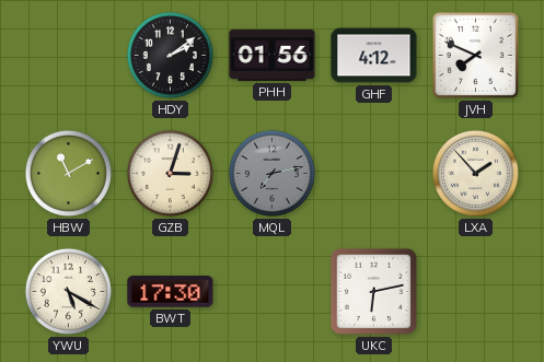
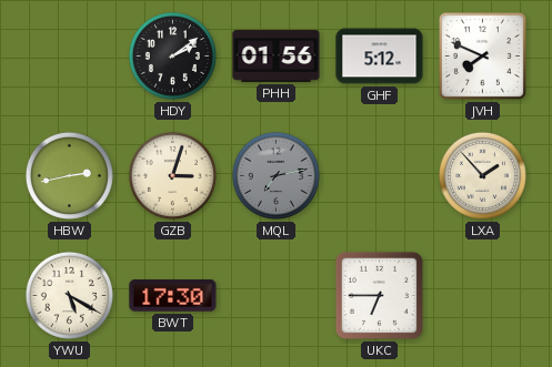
GHF: 4:12 -> 5:12
HBW: 11:10 -> 2:43
UKC: 6:13 -> 6:45
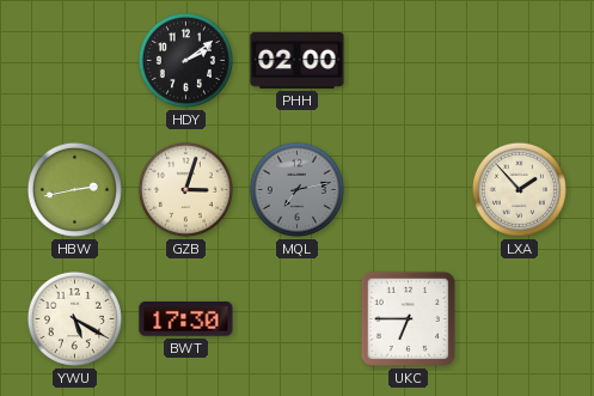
PHH: 01:56 -> 02:00
GHF: 5:12 -> none
JVH: 7:49 -> none
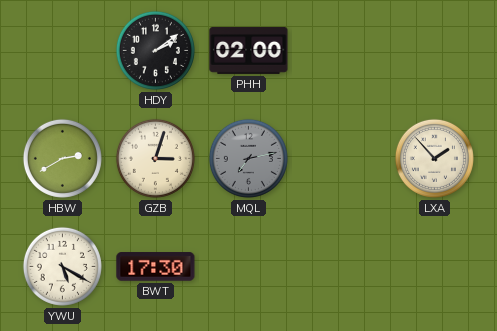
HBW: 2:43 -> 2:40
UKC: 6:45 -> none
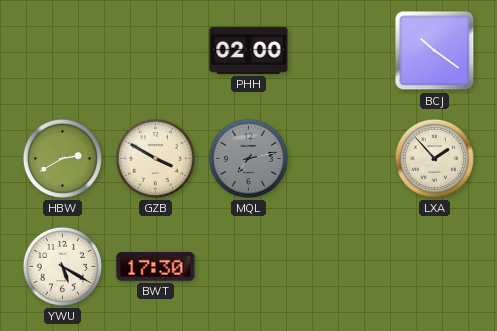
HDY: 2:09 -> none
BCJ: none -> 10:21
GZB: 3:03 -> 3:50
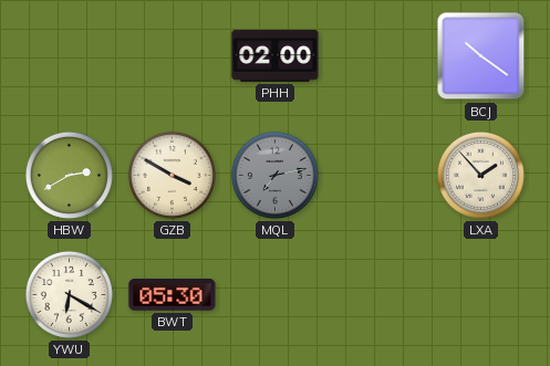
YWU: 5:20 -> 6:20
BWT: 17:30 -> 05:30
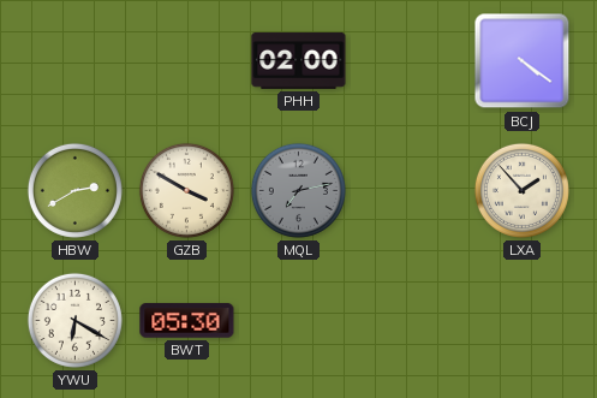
BCJ: 10:21 -> 4:21
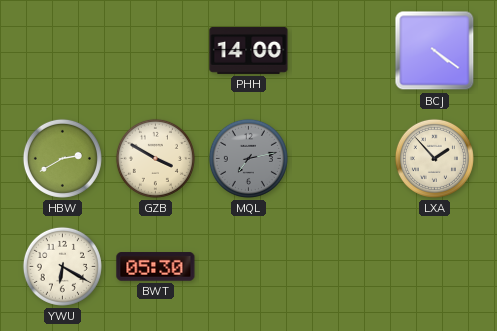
PHH: 02:00 -> 14:00
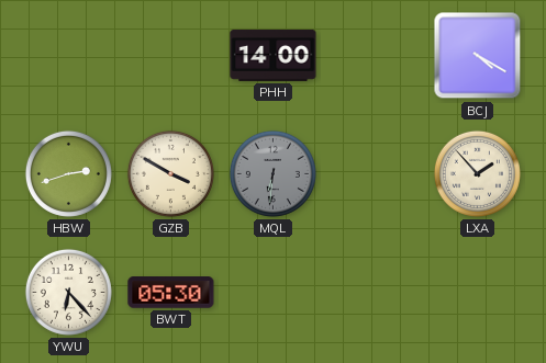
BCJ: 4:21 -> 4:20
HBW: 2:40 -> 2:42
MQL: 7:13 -> 6:31
YWU: 6:20 -> 6:23
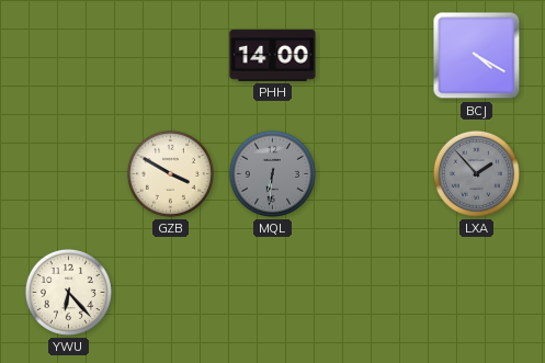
HBW: 2:42 -> none
LXA dial: cream -> grey
BWT: 05:30 -> none
